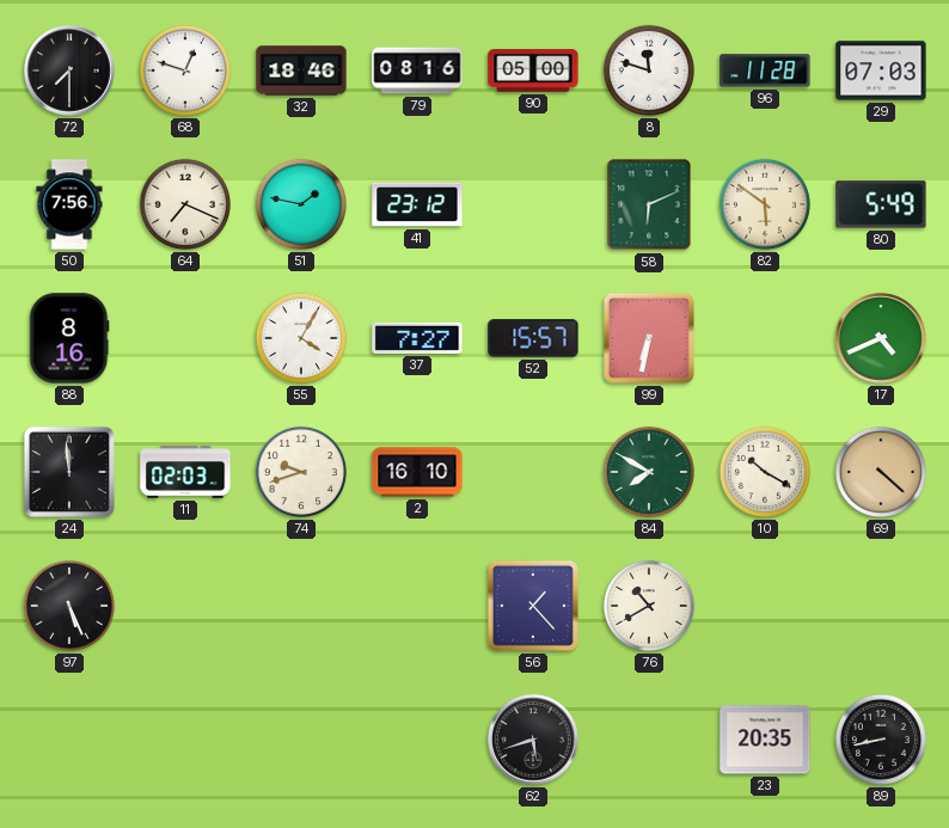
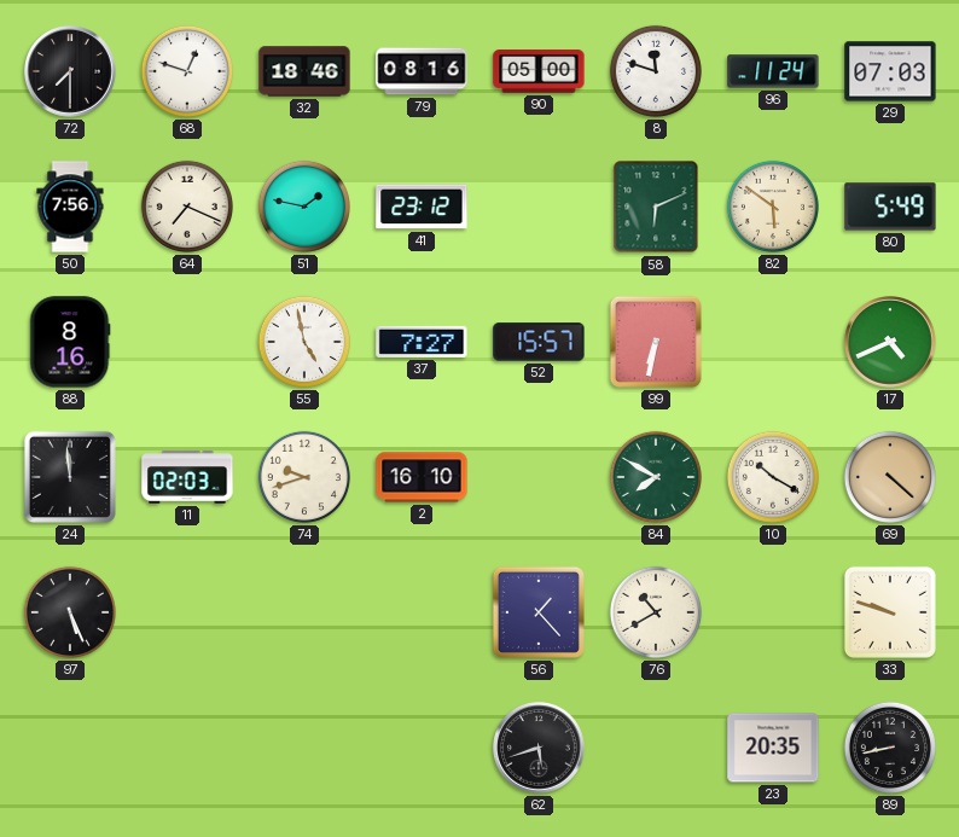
96: 11:28 -> 11:24
55: 4:05 -> 4:58
33: none -> 9:48
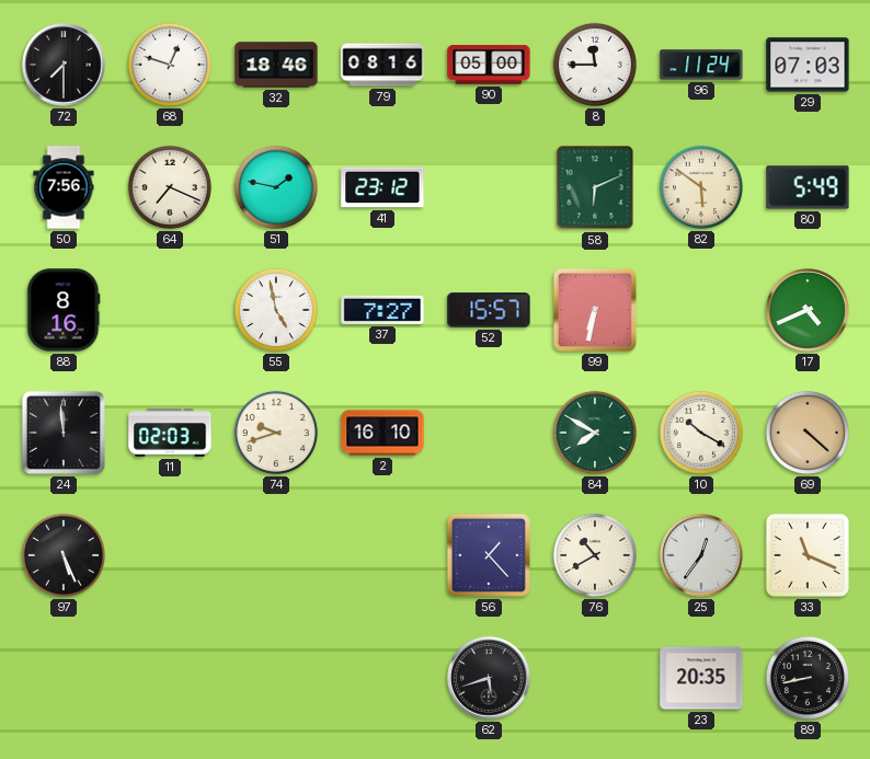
8: 11:48 -> 11:45
25: none -> 12:36
33: 9:48 -> 11:19
